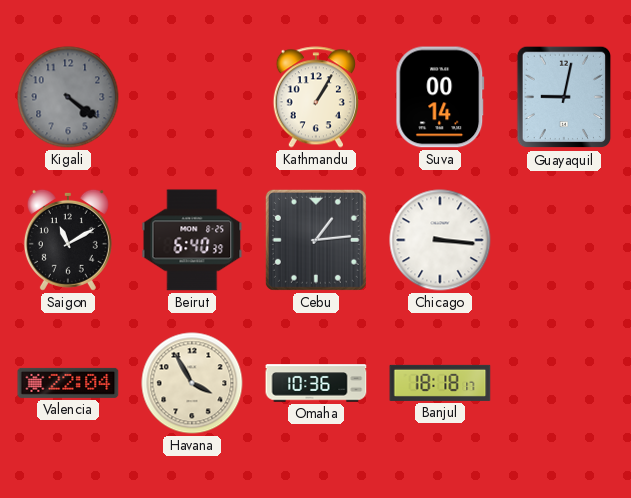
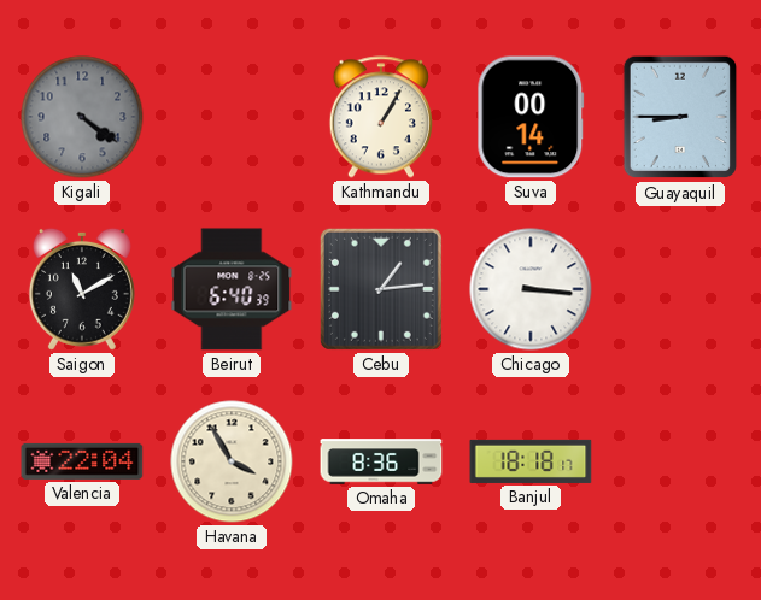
Guayaquil: 9:02 -> 8:45
Omaha: 10:36 -> 8:36
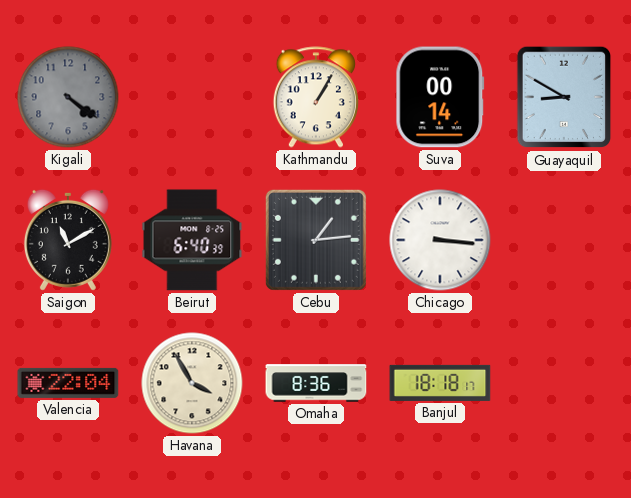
Guayaquil: 8:45 -> 8:50
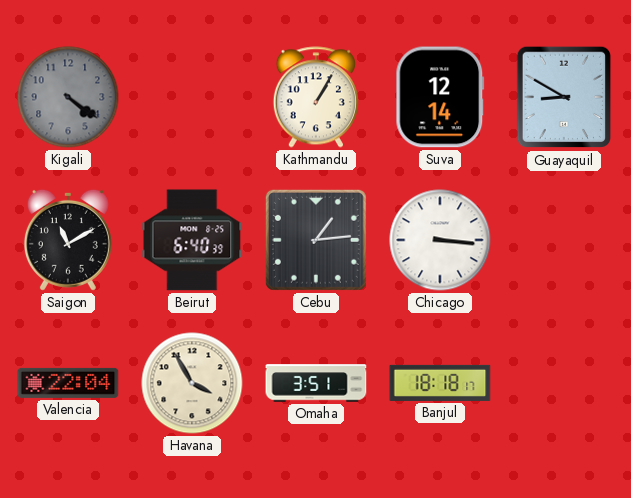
Suva: 00:14 -> 12:14
Omaha: 8:36 -> 3:51
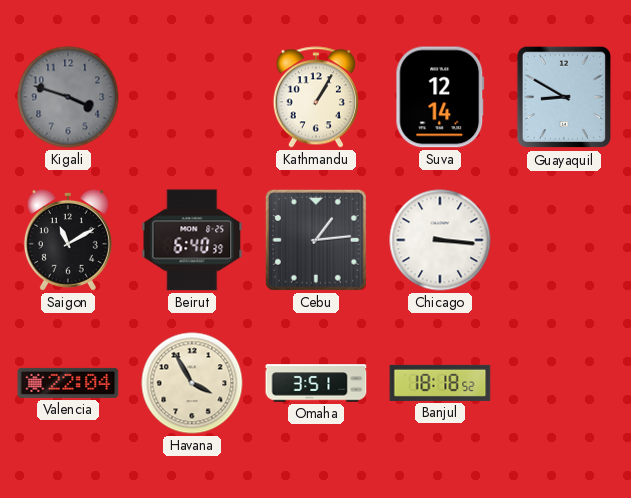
Kigali: 4:21 -> 3:48
Banjul: 18:18:17 -> 18:18:52
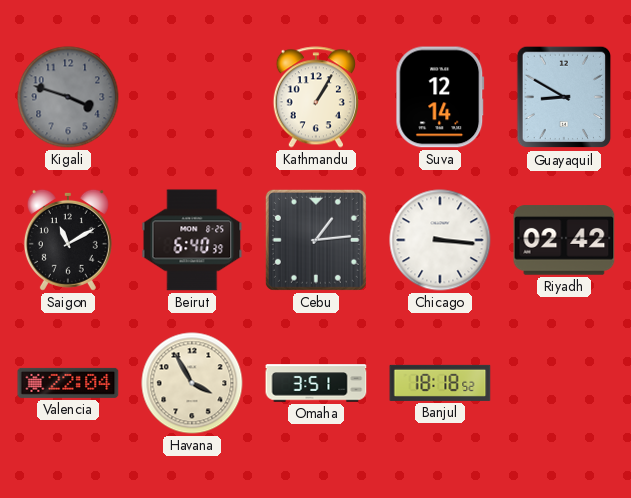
Riyadh: none -> 02:42
